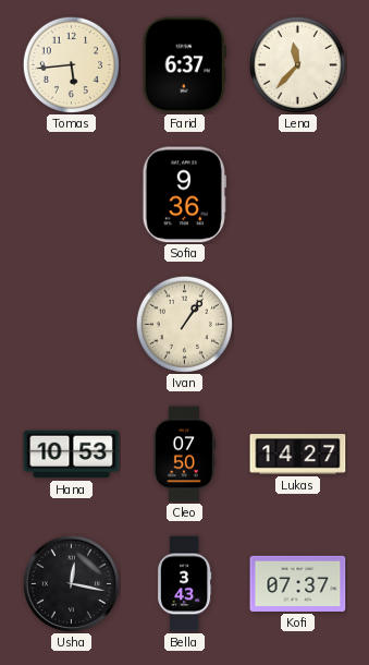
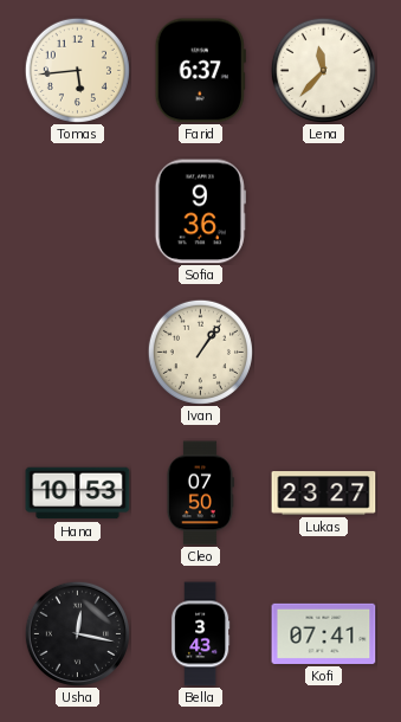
Lukas: 14:27 -> 23:27
Kofi: 07:37 -> 07:41
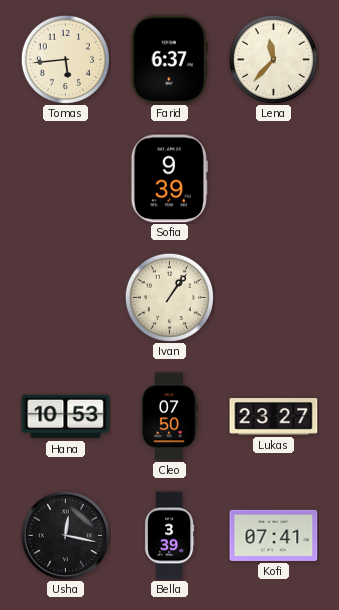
Sofia: 9:36 -> 9:39
Bella: 3:43 -> 3:39
